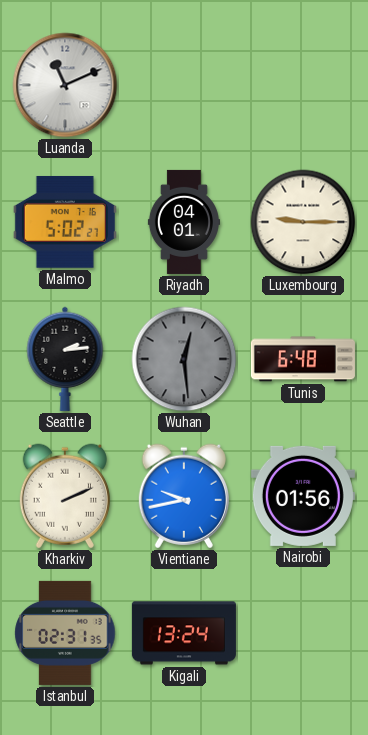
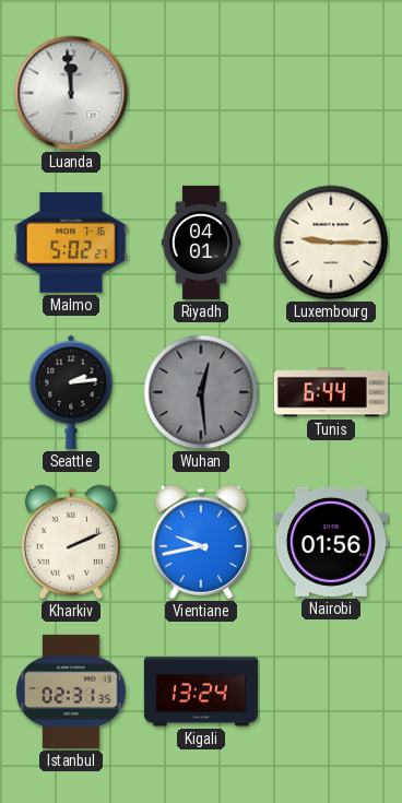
Luanda: 11:11 -> 11:59
Tunis: 6:48 -> 6:44
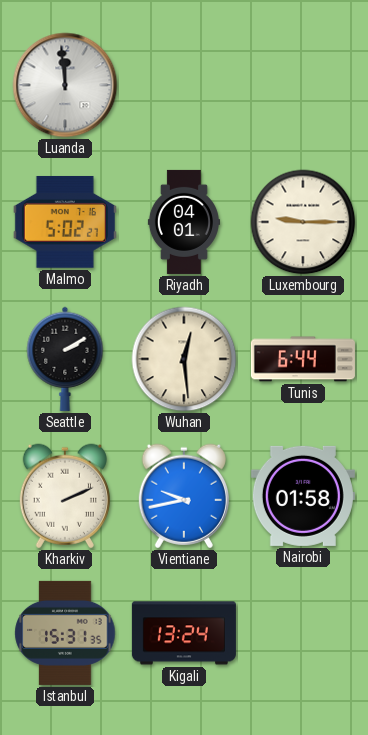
Seattle: 2:14 -> 2:10
Wuhan dial: grey -> cream
Nairobi: 01:56 -> 01:58
Istanbul: 02:31 -> 15:31
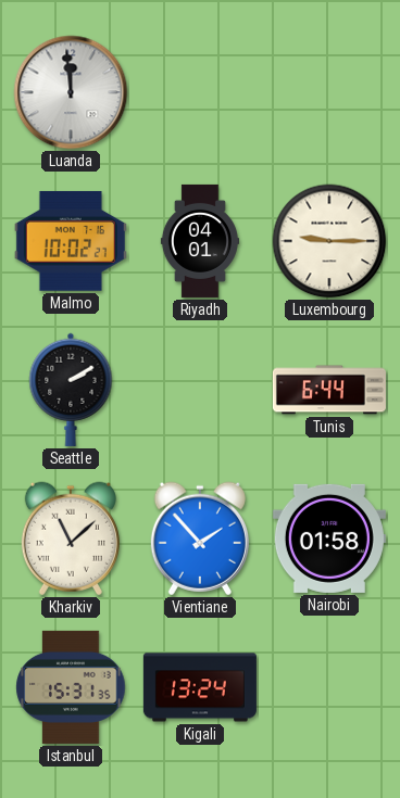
Malmo: 5:02 -> 10:02
Wuhan: 12:29 -> none
Kharkiv: 2:11 -> 11:08
Vientiane: 9:43 -> 1:53
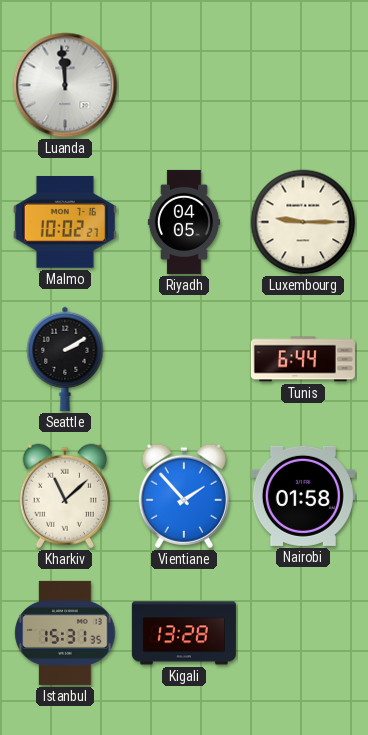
Riyadh: 04:01 -> 04:05
Kigali: 13:24 -> 13:28
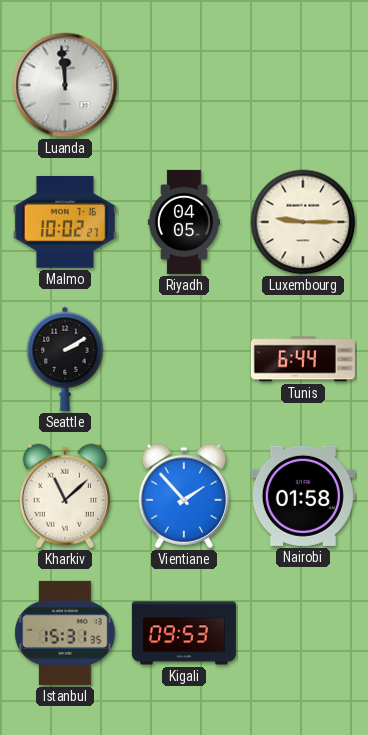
Kigali: 13:28 -> 09:53
